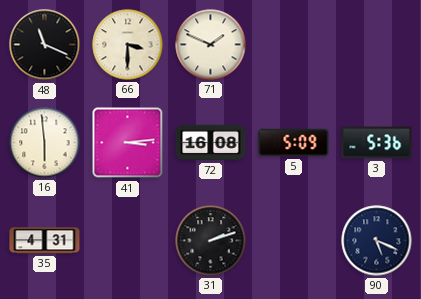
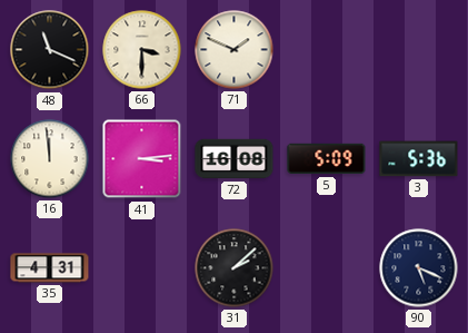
16: 5:59 -> 11:59
31: 2:12 -> 2:08
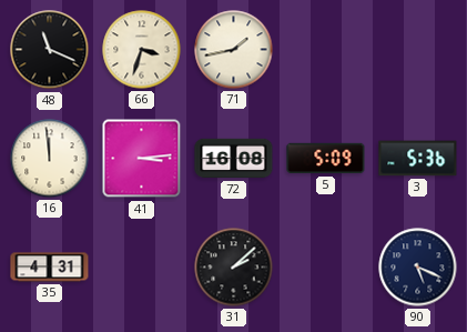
66: 3:30 -> 3:33
71: 1:49 -> 1:43
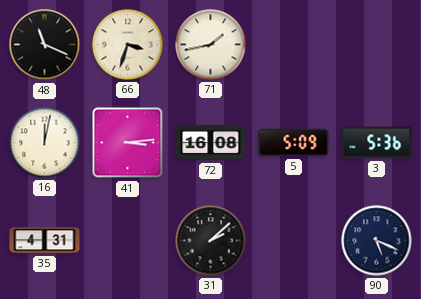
16: 11:59 -> 12:02
